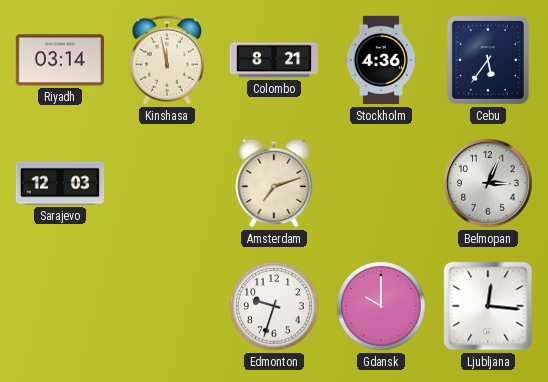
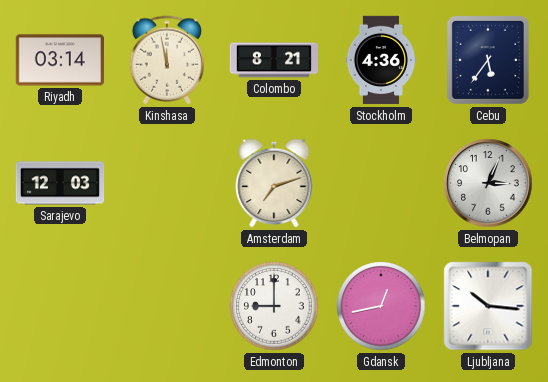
Edmonton: 9:33 -> 9:00
Gdansk: 10:00 -> 12:43
Ljubljana: 12:16 -> 10:16
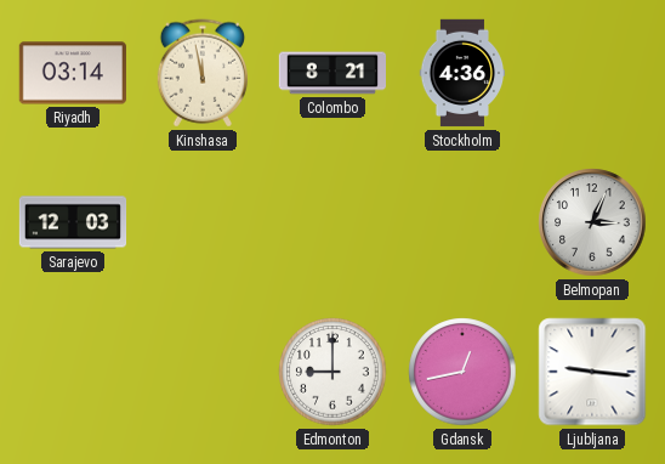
Cebu: 5:36 -> none
Amsterdam: 7:12 -> none
Ljubljana: 10:16 -> 9:16
